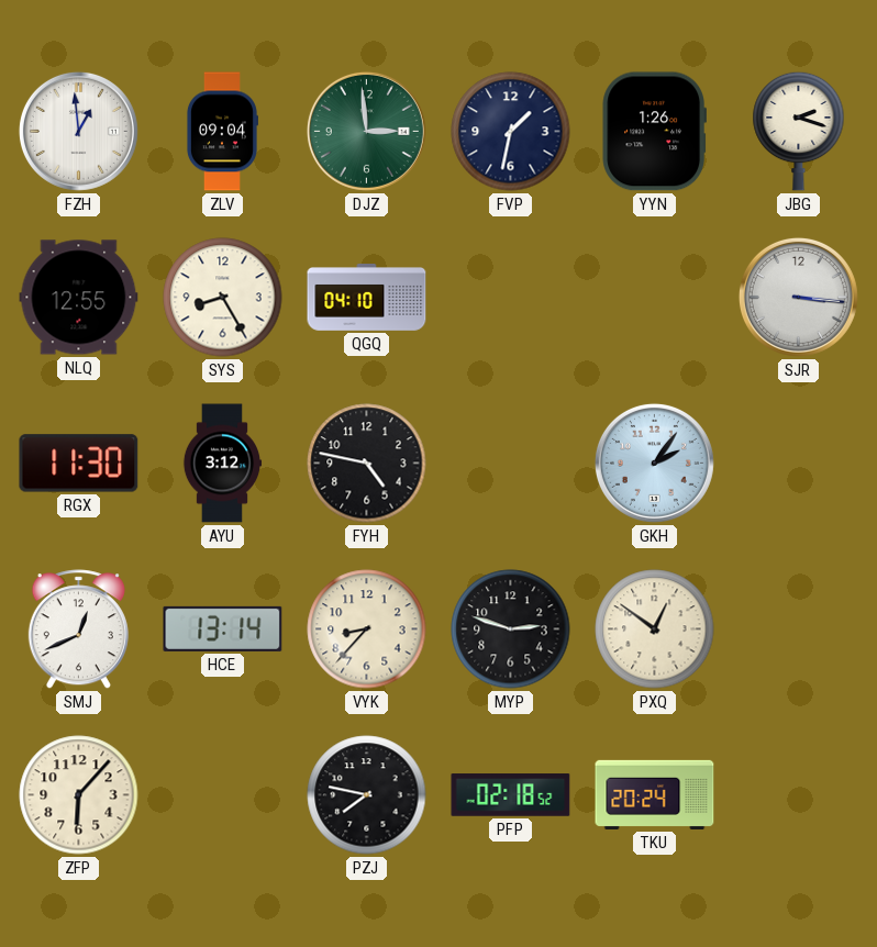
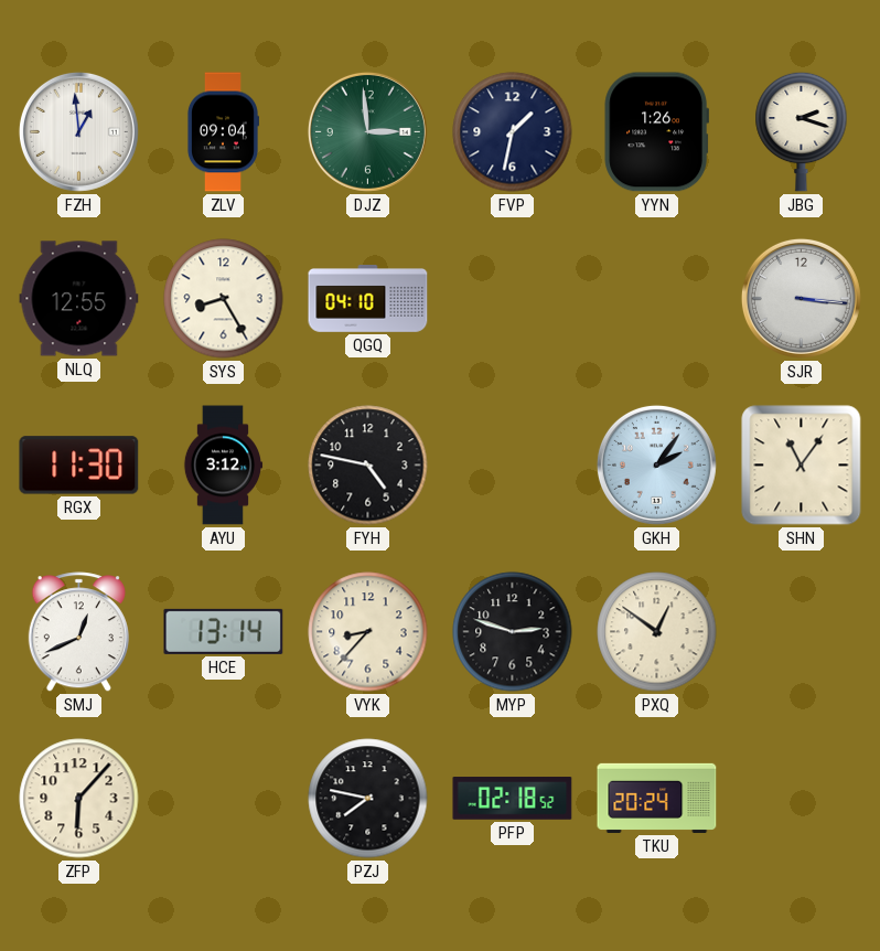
SHN: none -> 11:06
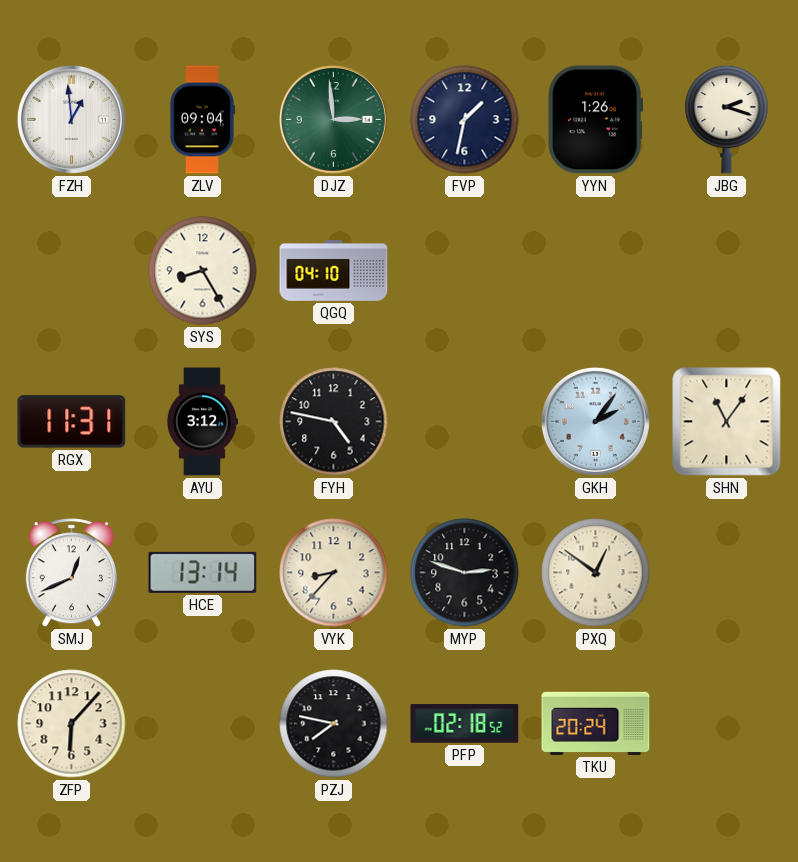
NLQ: 12:55 -> none
SJR: 3:16 -> none
RGX: 11:30 -> 11:31
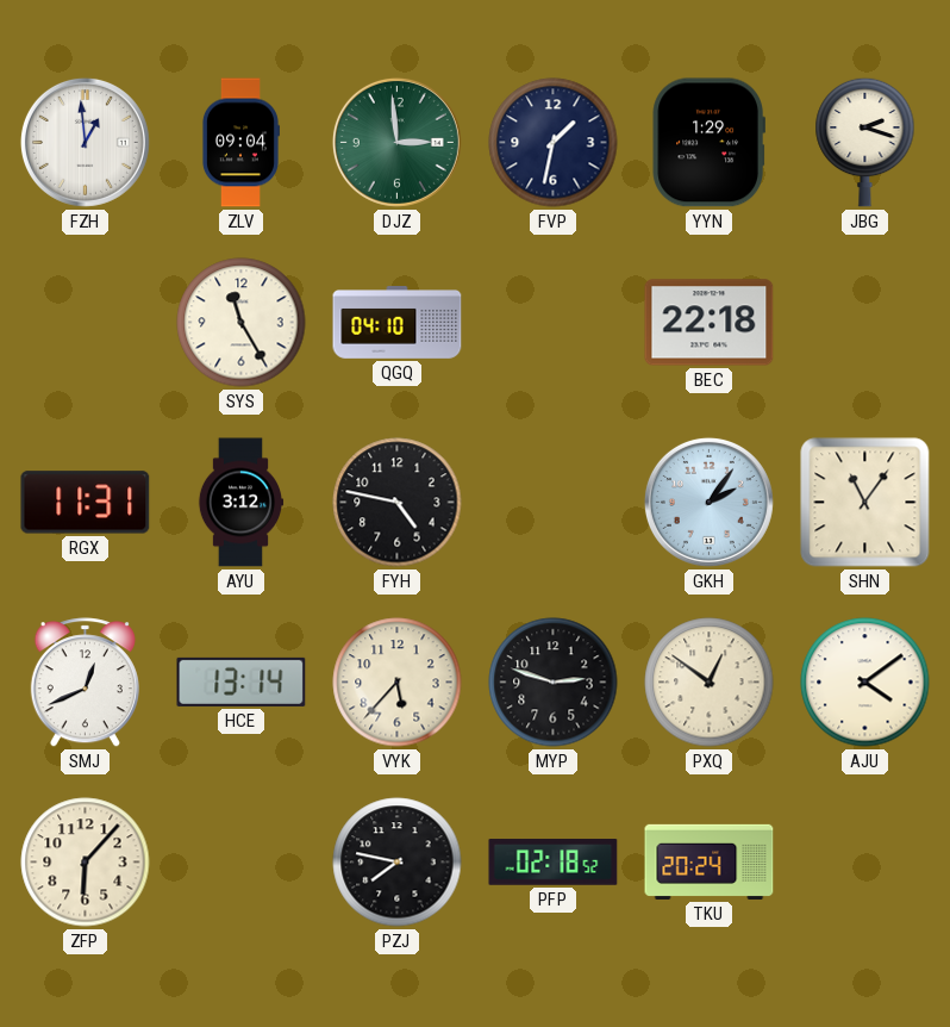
YYN: 1:26 -> 1:29
SYS: 8:25 -> 11:25
BEC: none -> 22:18
VYK: 8:37 -> 5:37
AJU: none -> 4:09
